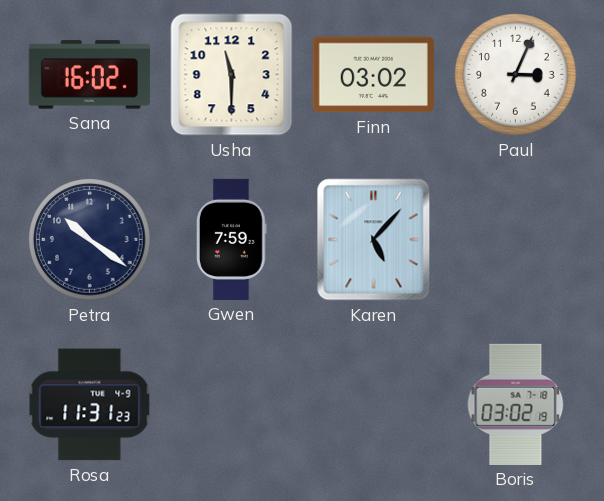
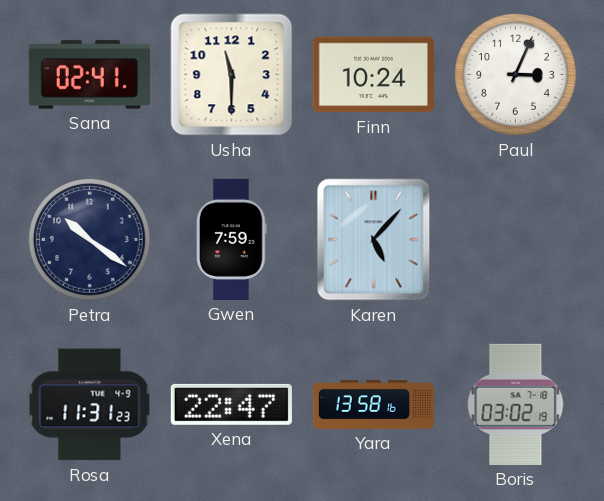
Sana: 16:02 -> 02:41
Finn: 03:02 -> 10:24
Xena: none -> 22:47
Yara: none -> 13:58
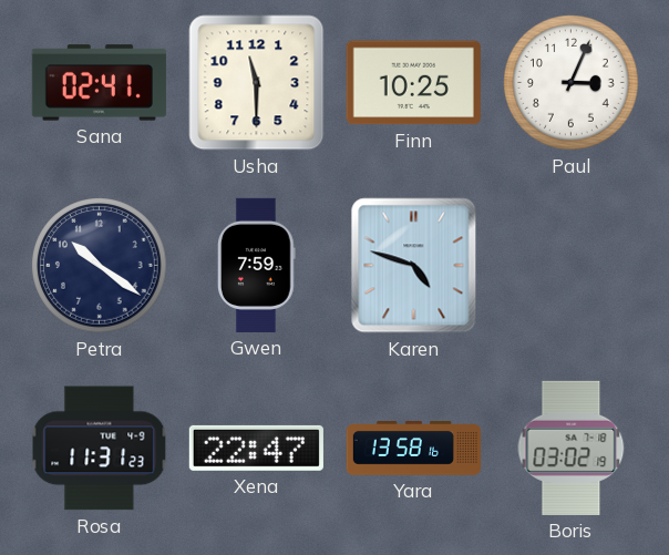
Finn: 10:24 -> 10:25
Karen: 5:07 -> 4:48
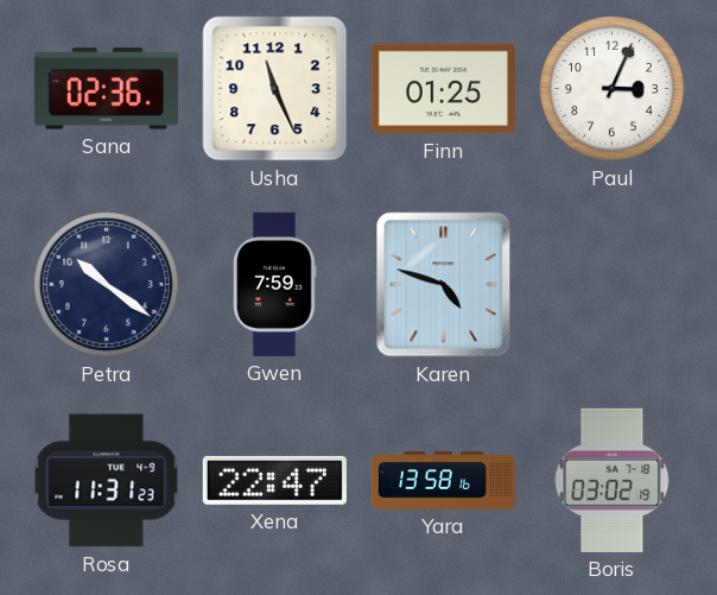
Sana: 02:41 -> 02:36
Usha: 11:30 -> 11:26
Finn: 10:25 -> 01:25
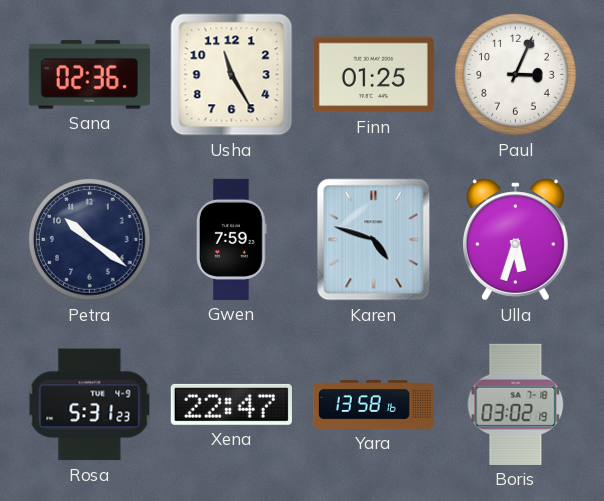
Usha: 11:26 -> 11:25
Ulla: none -> 5:33
Rosa: 11:31 -> 5:31
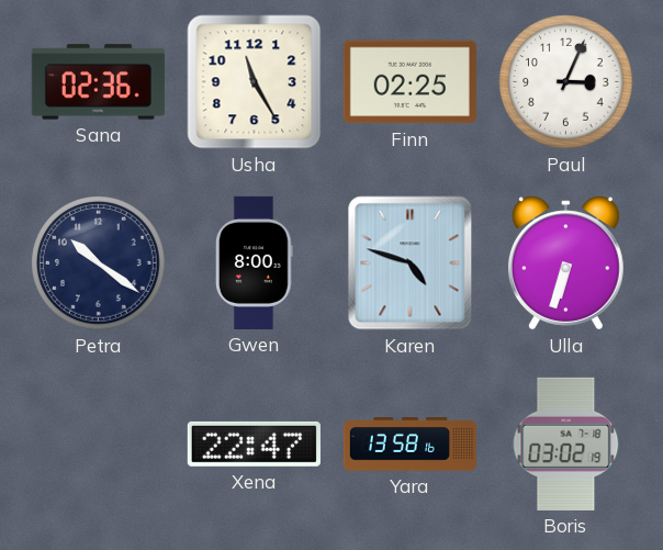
Finn: 01:25 -> 02:25
Gwen: 7:59 -> 8:00
Ulla: 5:33 -> 6:33
Rosa: 5:31 -> none
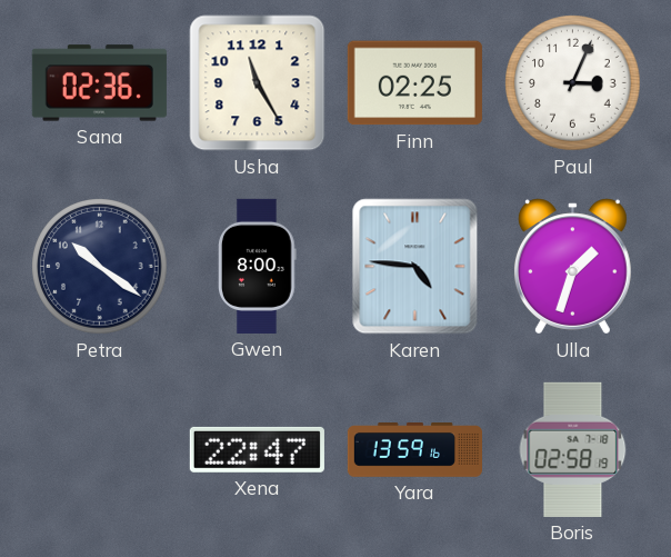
Karen: 4:48 -> 4:46
Ulla: 6:33 -> 1:33
Yara: 13:58 -> 13:59
Boris: 03:02 -> 02:58
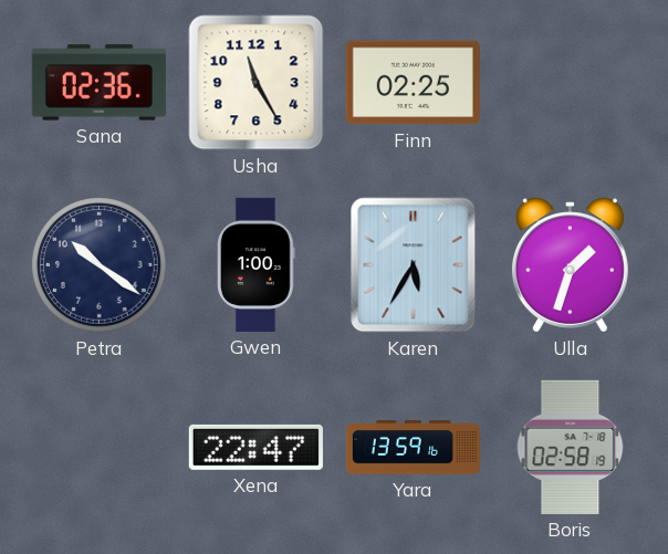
Paul: 3:04 -> none
Gwen: 8:00 -> 1:00
Karen: 4:46 -> 5:35
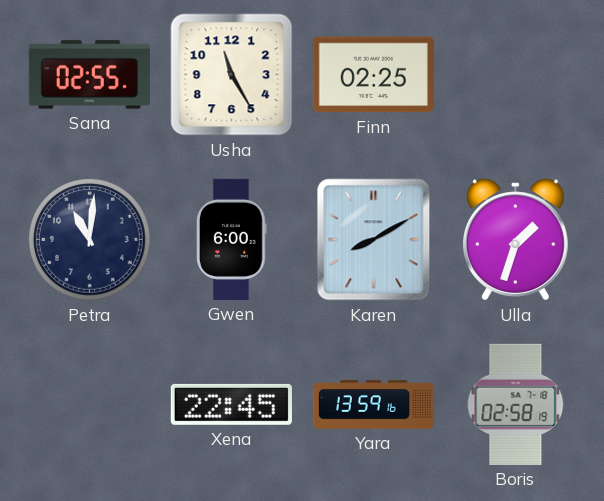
Sana: 02:36 -> 02:55
Petra: 10:21 -> 11:01
Gwen: 1:00 -> 6:00
Karen: 5:35 -> 8:10
Xena: 22:47 -> 22:45
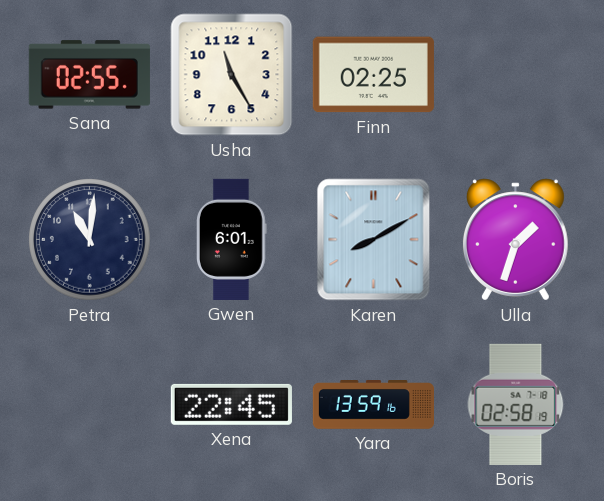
Gwen: 6:00 -> 6:01
